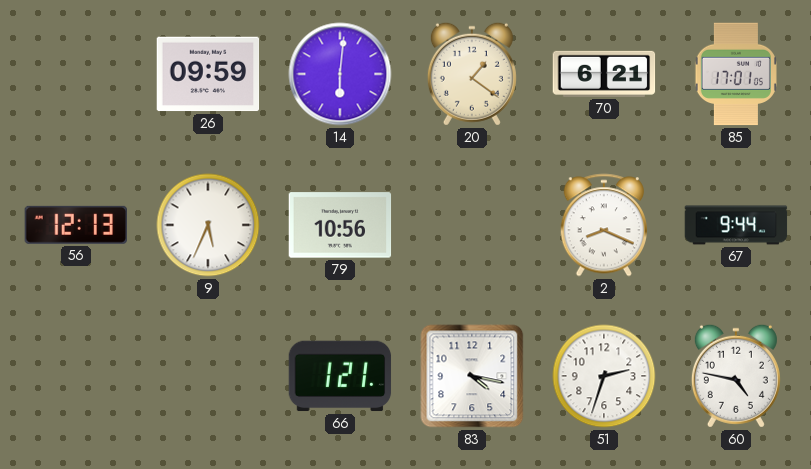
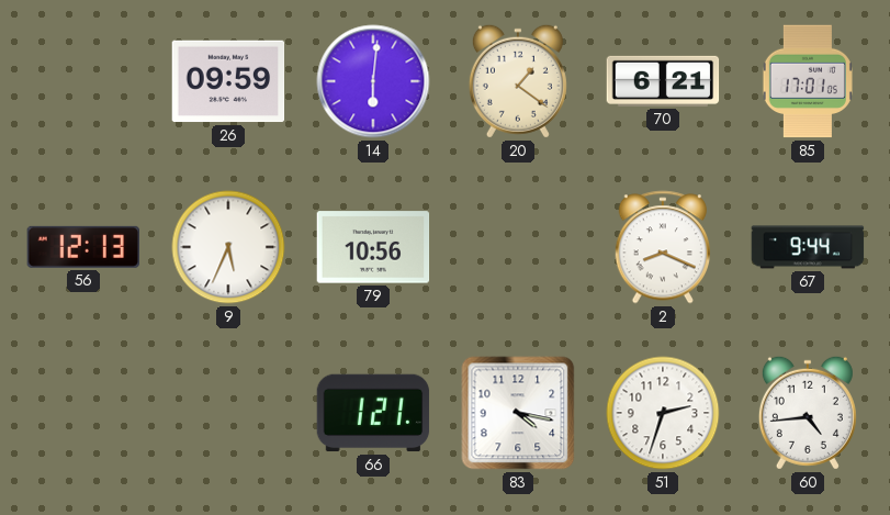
60: 4:47 -> 4:44
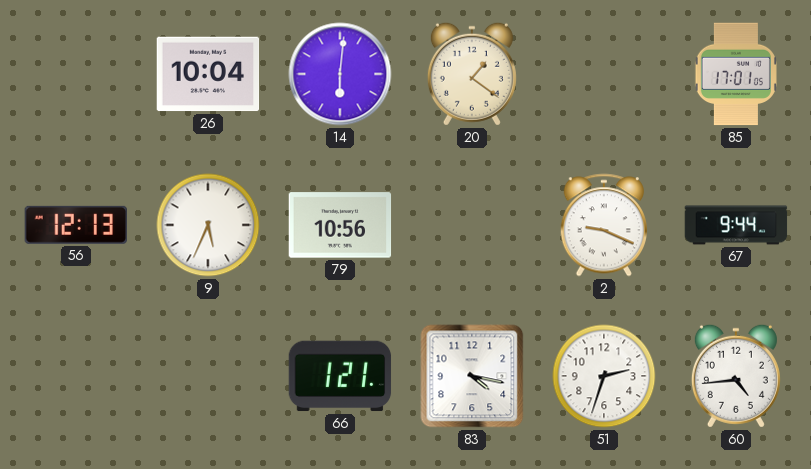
26: 09:59 -> 10:04
70: 6:21 -> none
2: 8:19 -> 9:19
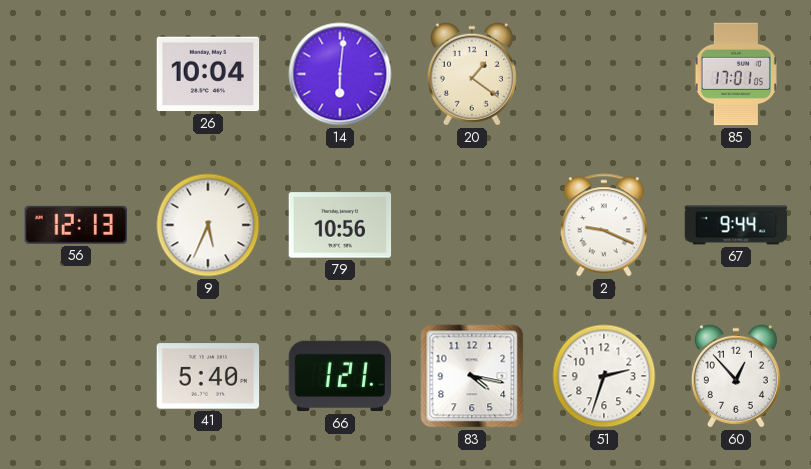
41: none -> 5:40
60: 4:44 -> 12:53
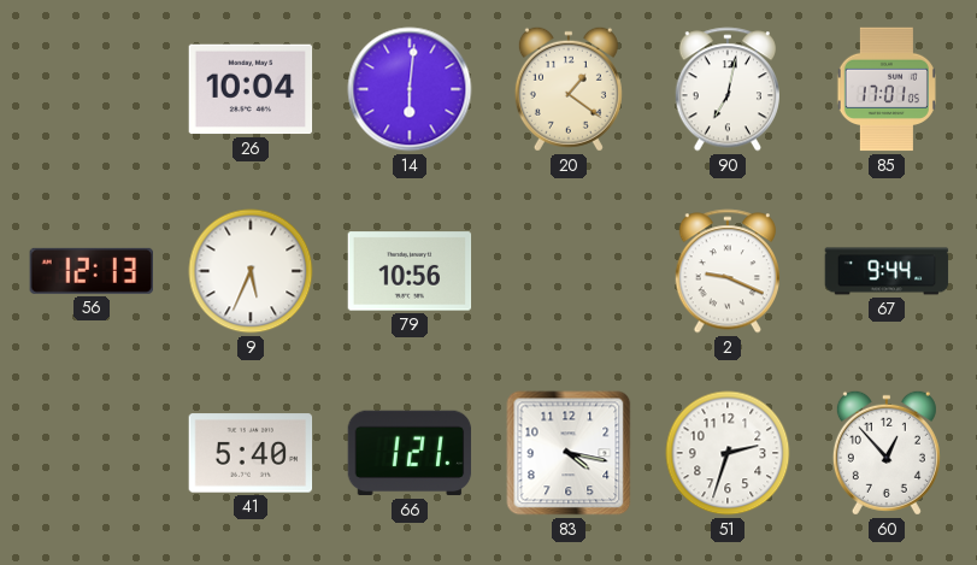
90: none -> 7:02
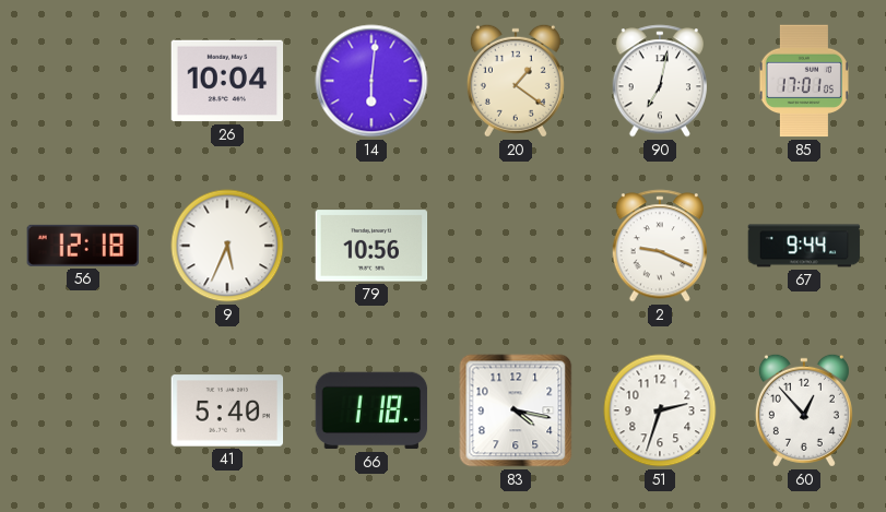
56: 12:13 -> 12:18
66: 1:21 -> 1:18
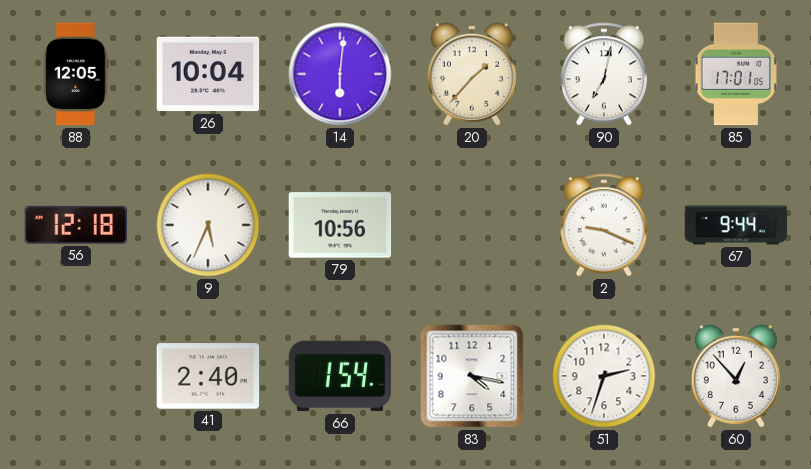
88: none -> 12:05
20: 1:21 -> 1:37
41: 5:40 -> 2:40
66: 1:18 -> 1:54
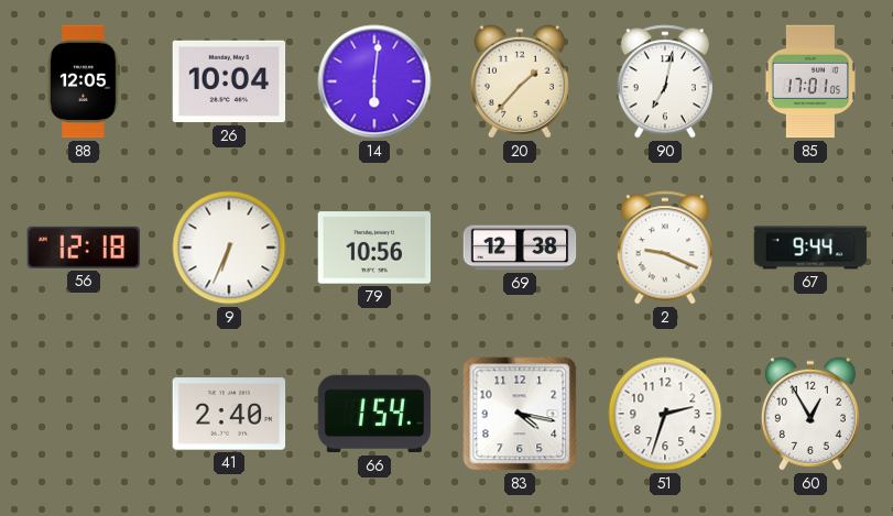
9: 5:34 -> 6:34
69: none -> 12:38
60: 12:53 -> 12:55
